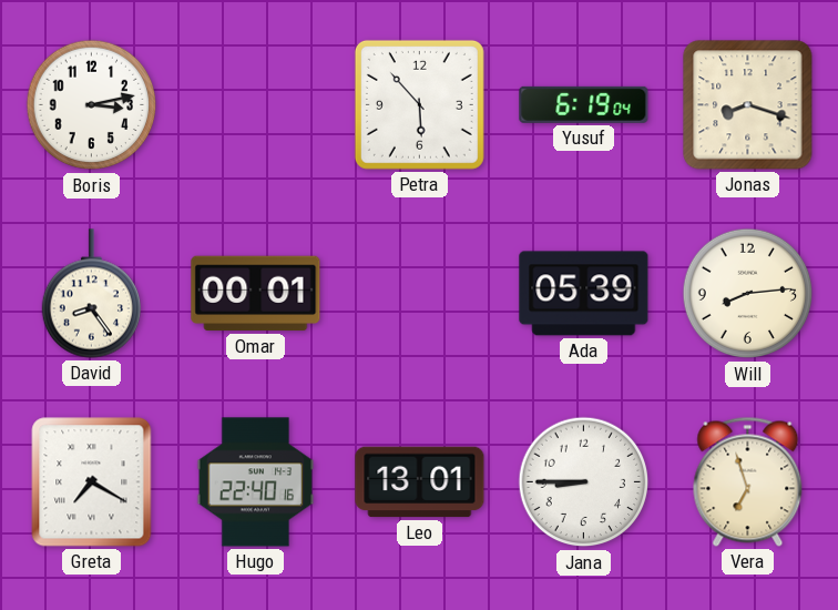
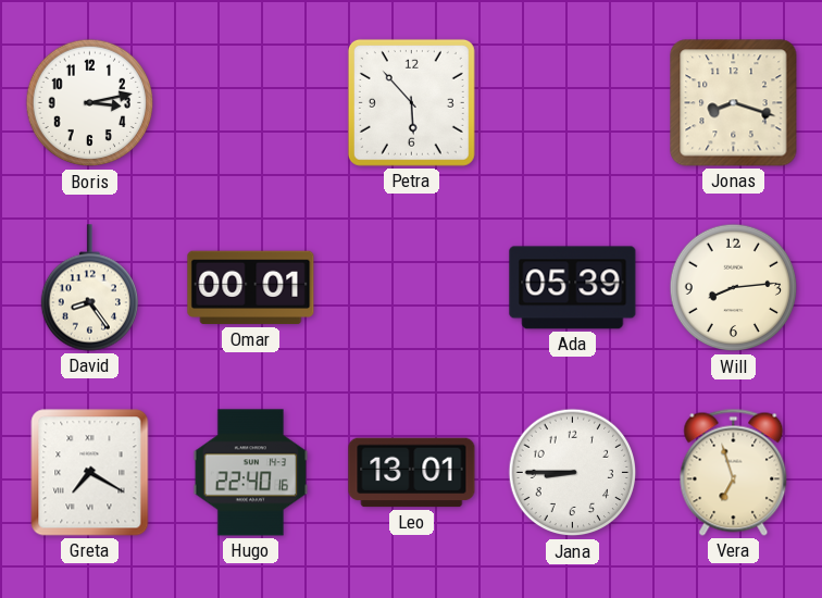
Yusuf: 6:19 -> none
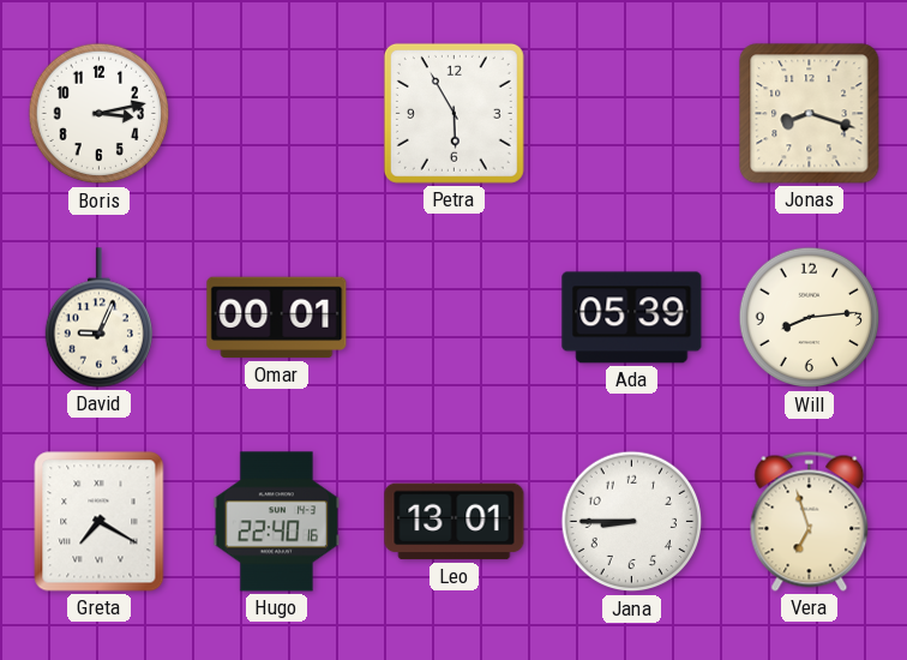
Petra: 5:53 -> 5:55
David: 8:24 -> 9:04
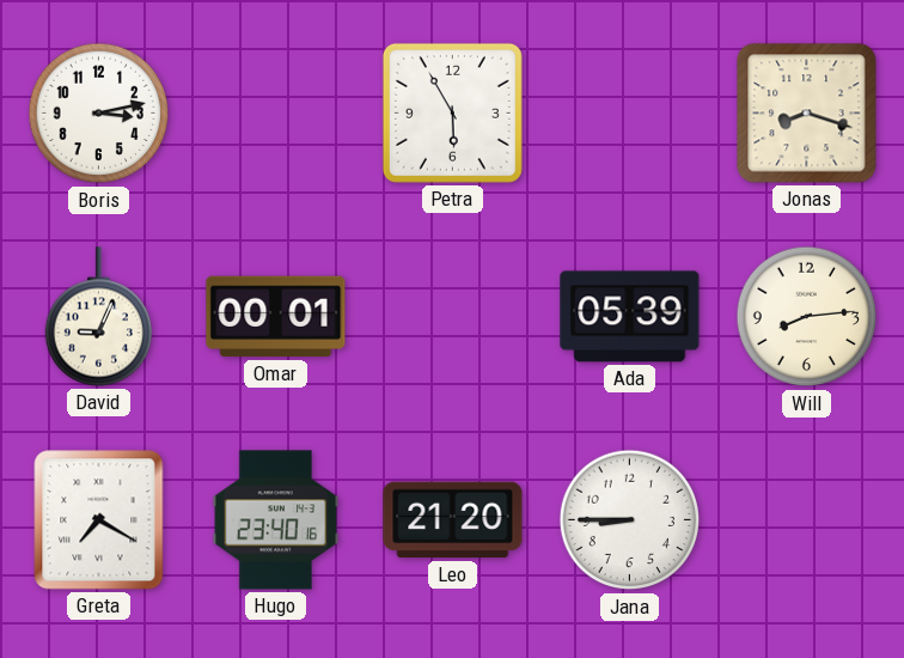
Hugo: 22:40 -> 23:40
Leo: 13:01 -> 21:20
Vera: 6:57 -> none
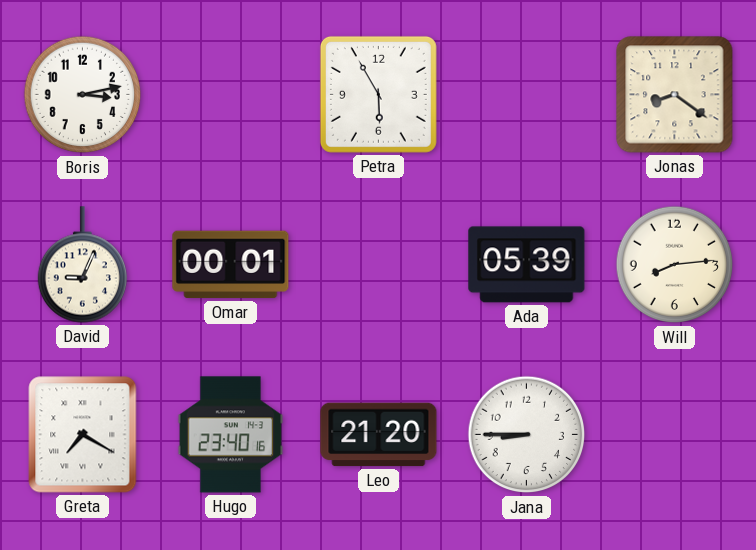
Jonas: 8:18 -> 8:21
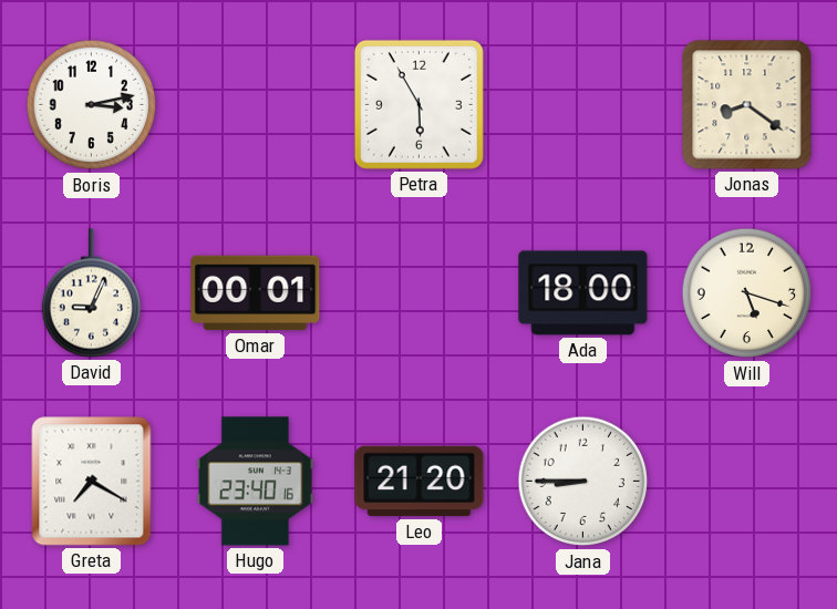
Ada: 05:39 -> 18:00
Will: 8:14 -> 5:18
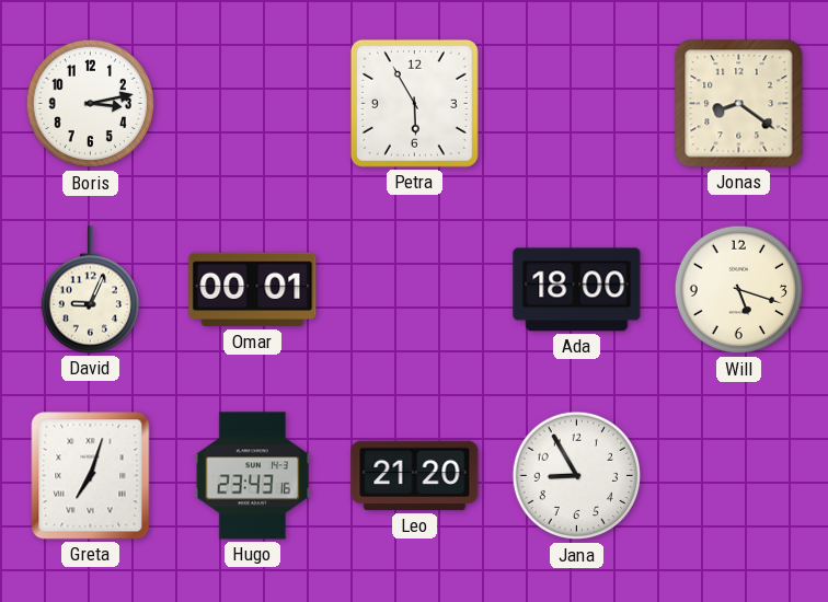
Greta: 7:20 -> 7:03
Hugo: 23:40 -> 23:43
Jana: 8:45 -> 8:55
